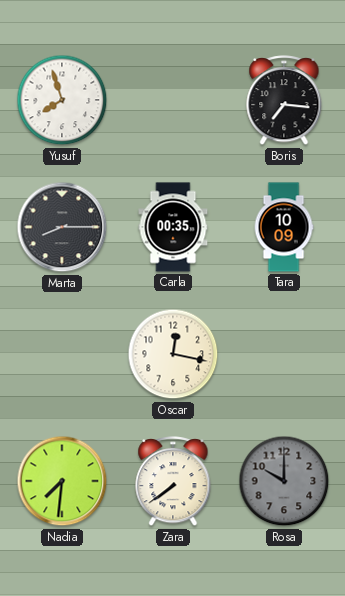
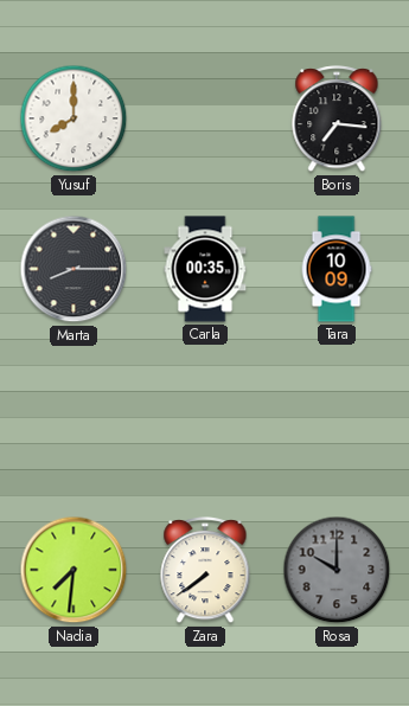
Yusuf: 7:57 -> 8:00
Oscar: 12:17 -> none
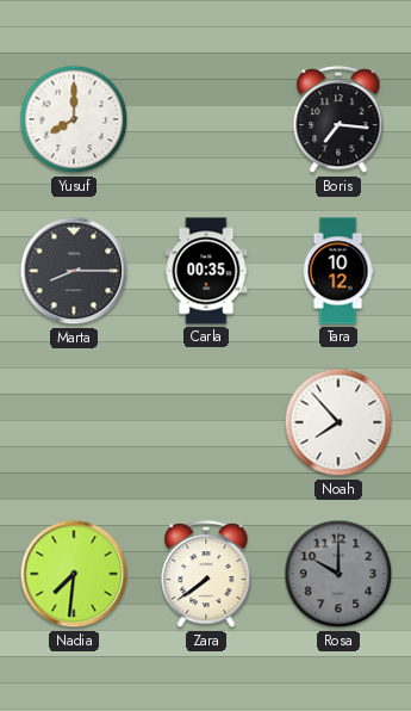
Tara: 10:09 -> 10:12
Noah: none -> 7:53
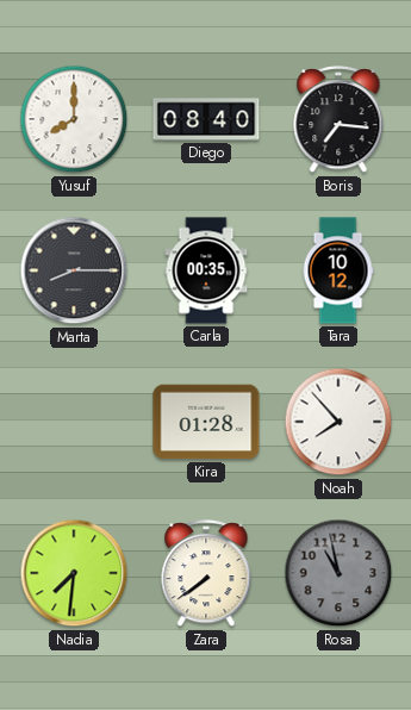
Diego: none -> 08:40
Kira: none -> 01:28
Rosa: 10:00 -> 10:58
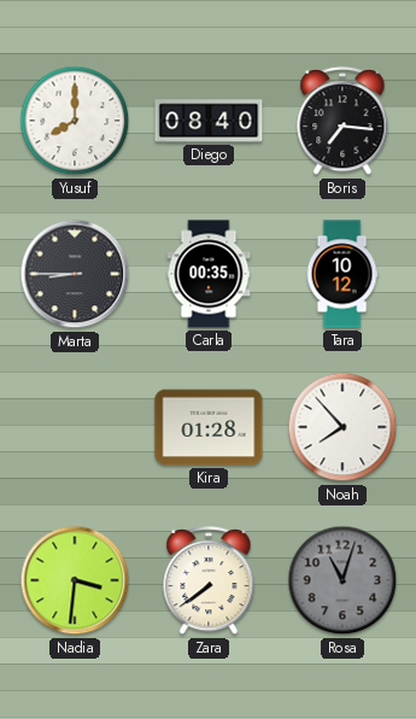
Marta: 8:15 -> 8:45
Nadia: 7:31 -> 3:31
Rosa: 10:58 -> 11:03
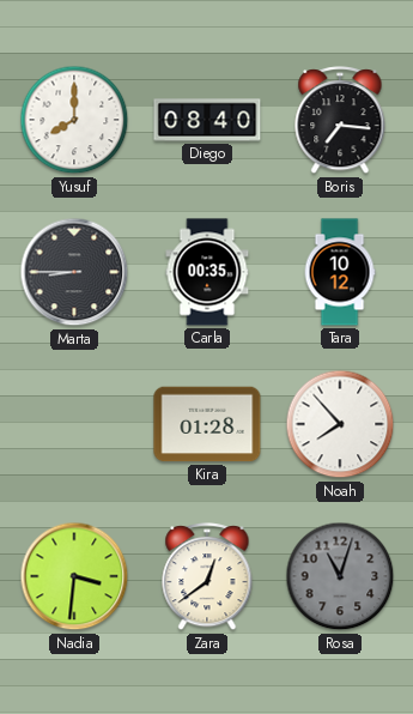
Zara: 7:39 -> 12:39
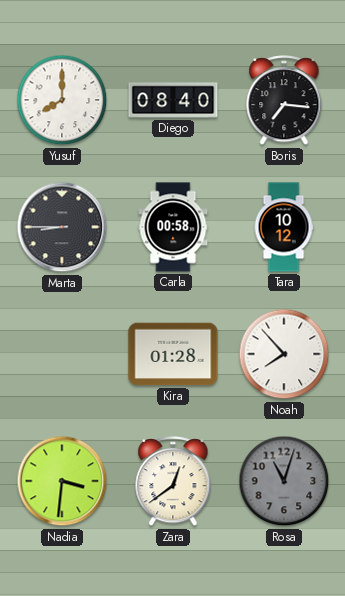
Carla: 00:35 -> 00:58
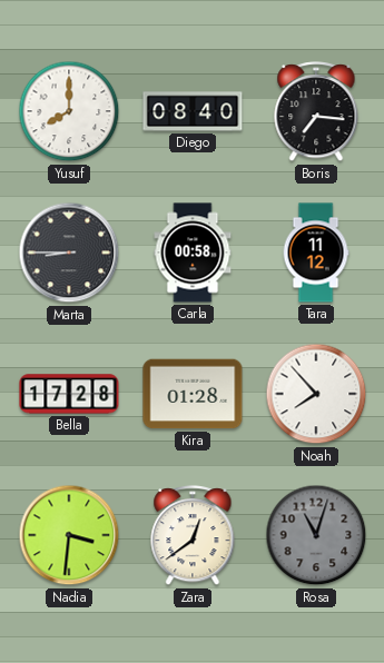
Tara: 10:12 -> 11:12
Bella: none -> 17:28
